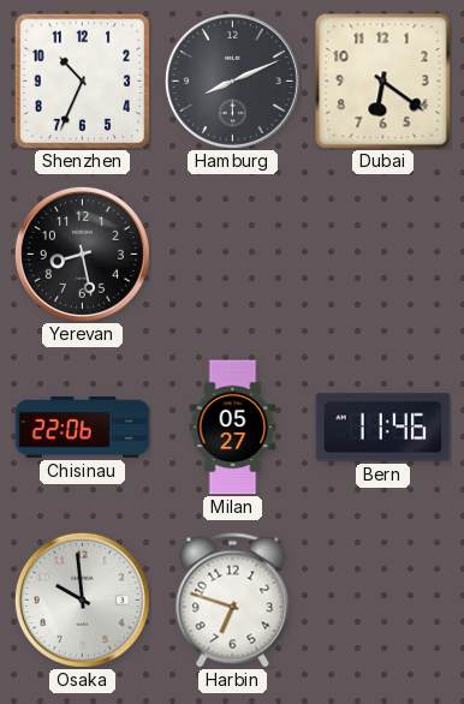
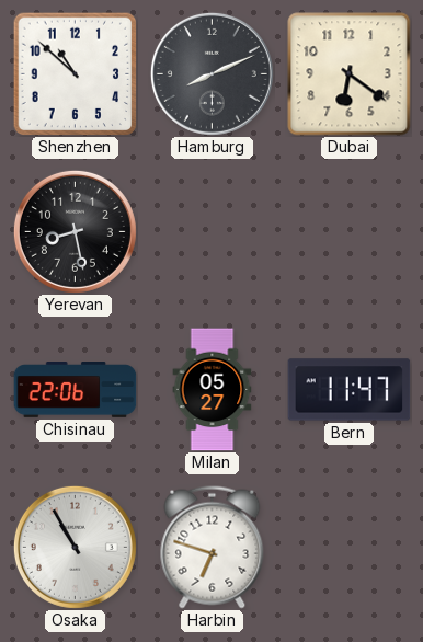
Shenzhen: 10:34 -> 10:52
Bern: 11:46 -> 11:47
Osaka: 9:59 -> 10:55
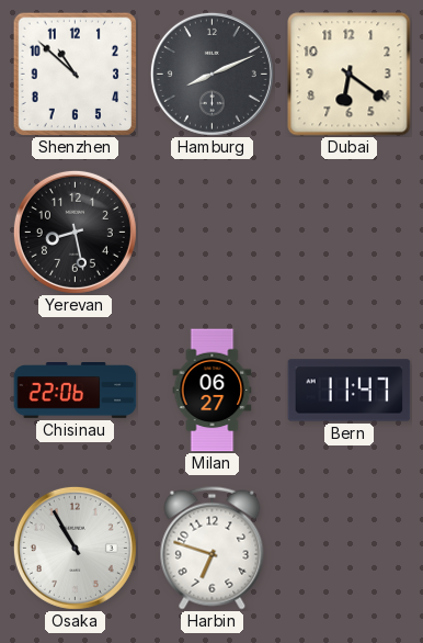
Milan: 05:27 -> 06:27
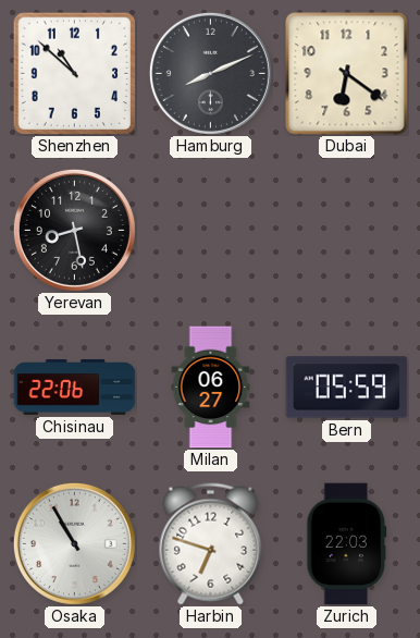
Bern: 11:47 -> 05:59
Zurich: none -> 22:03
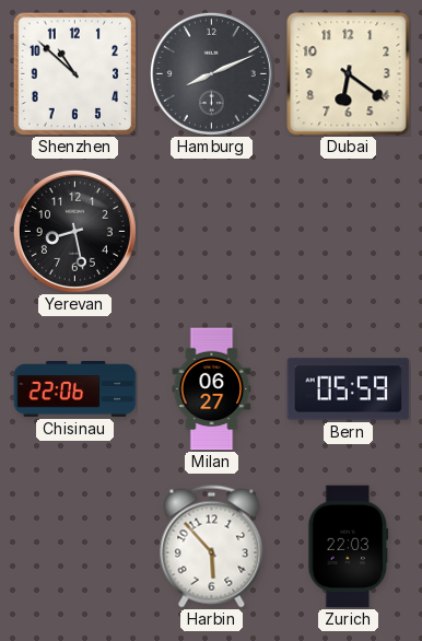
Osaka: 10:55 -> none
Harbin: 6:48 -> 5:53
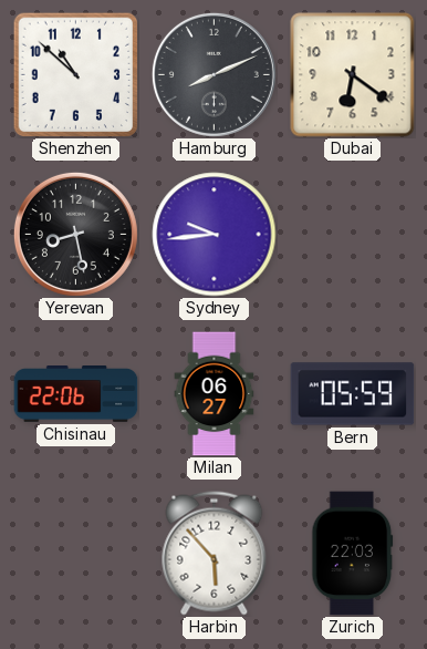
Sydney: none -> 9:44
